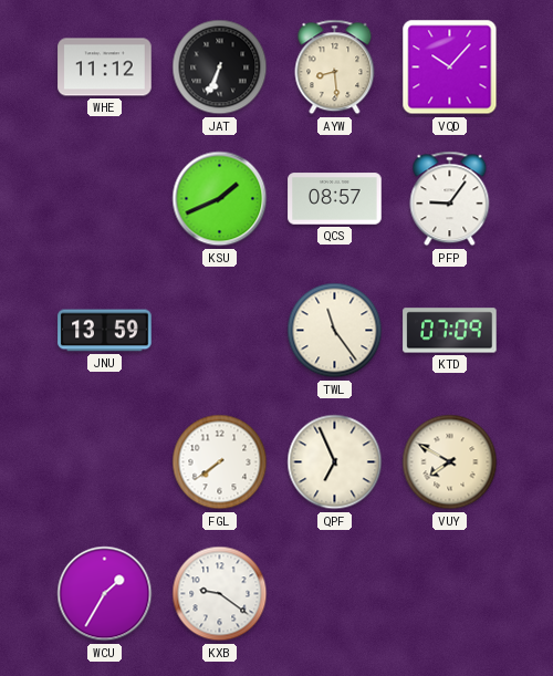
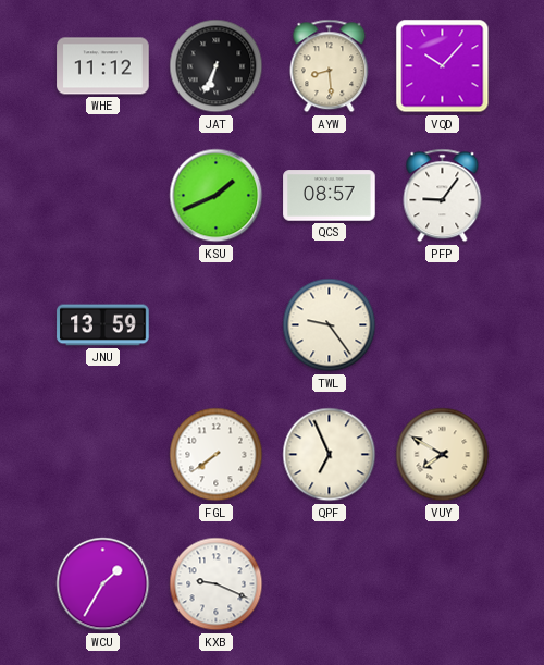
TWL: 11:24 -> 9:24
KTD: 07:09 -> none
KXB: 9:21 -> 9:19
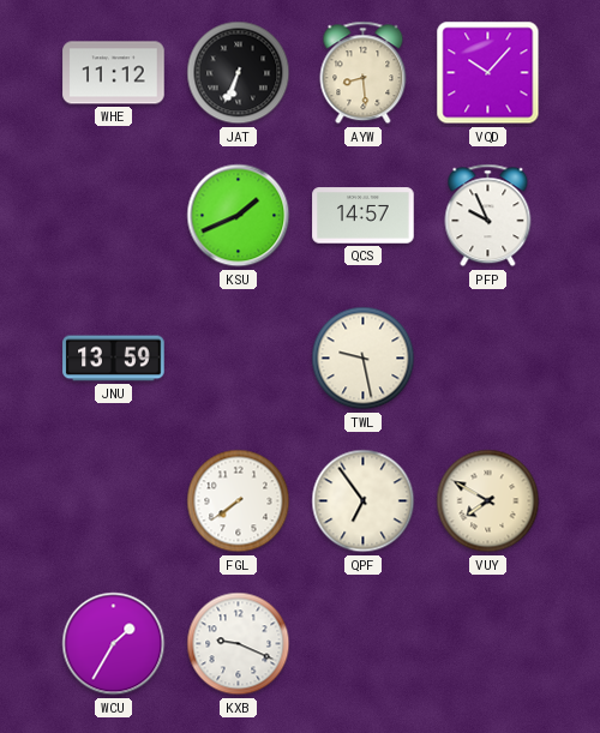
QCS: 08:57 -> 14:57
PFP: 9:06 -> 9:56
TWL: 9:24 -> 9:28
QPF: 6:56 -> 6:54
